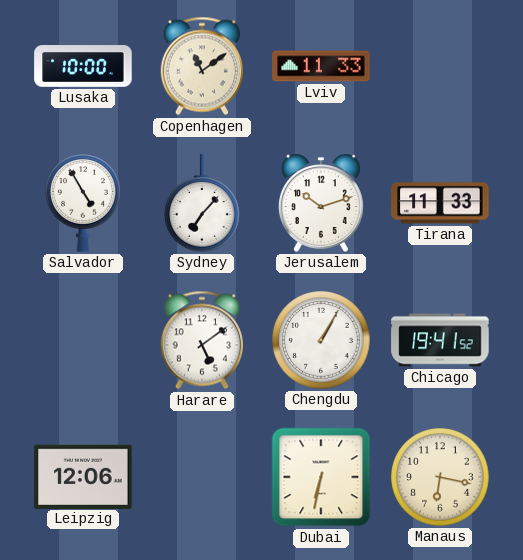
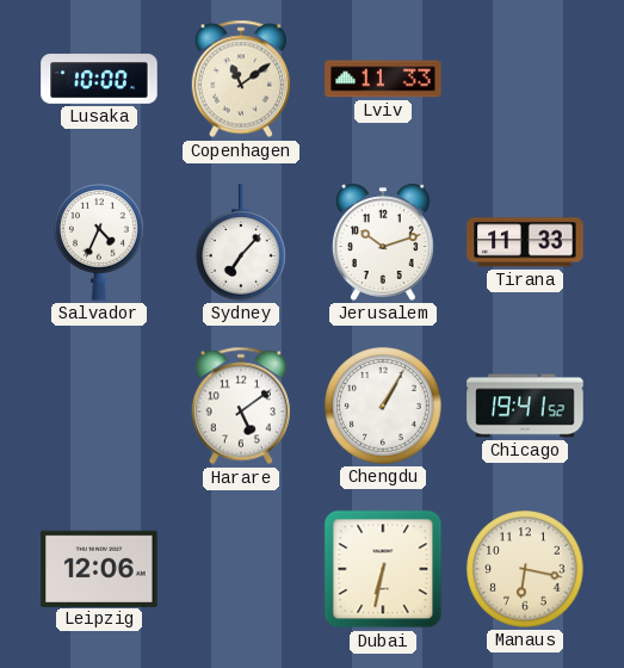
Salvador: 4:55 -> 4:34
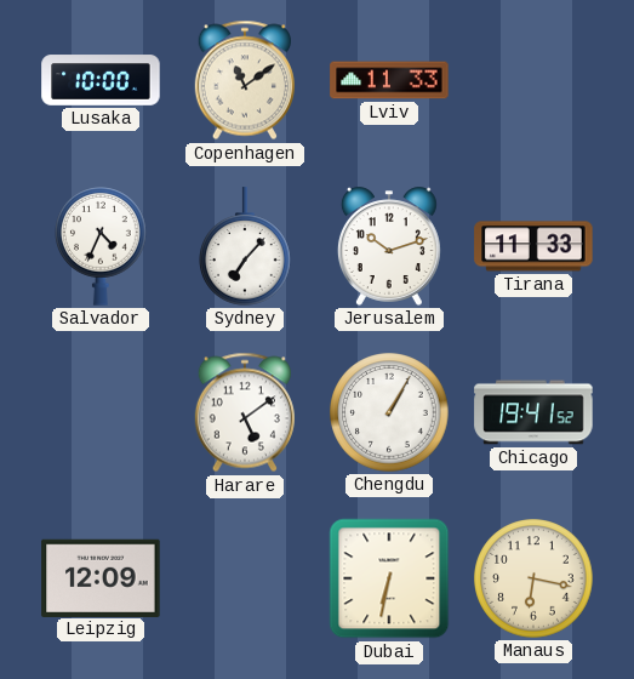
Leipzig: 12:06 -> 12:09
